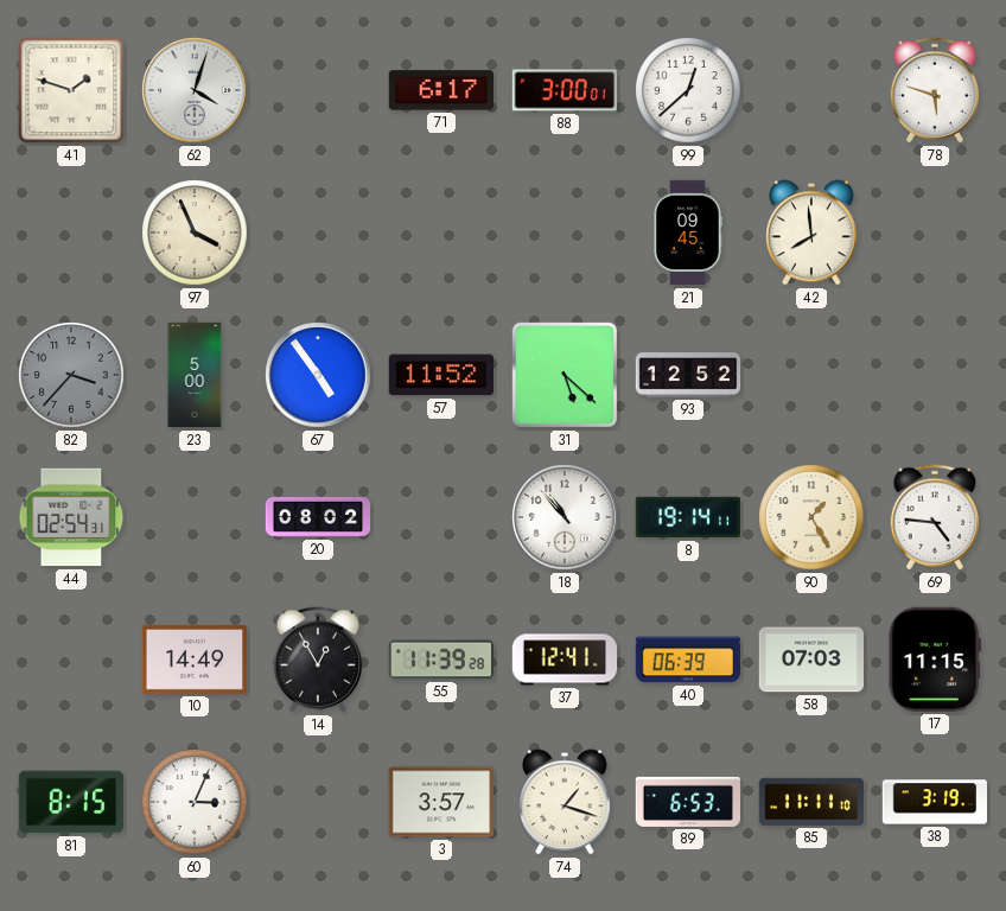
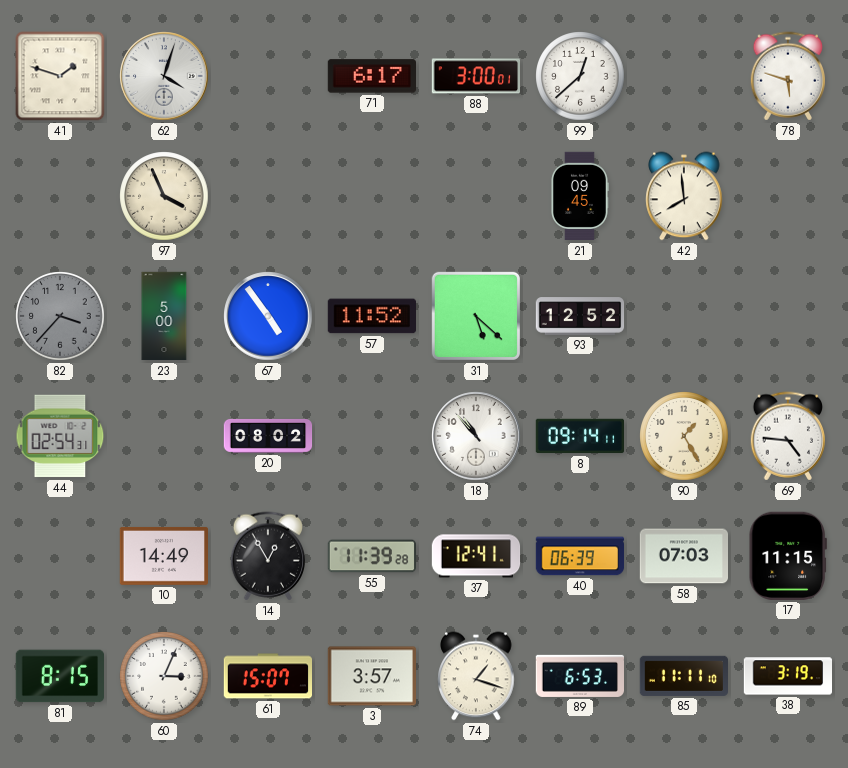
8: 19:14 -> 09:14
61: none -> 15:07
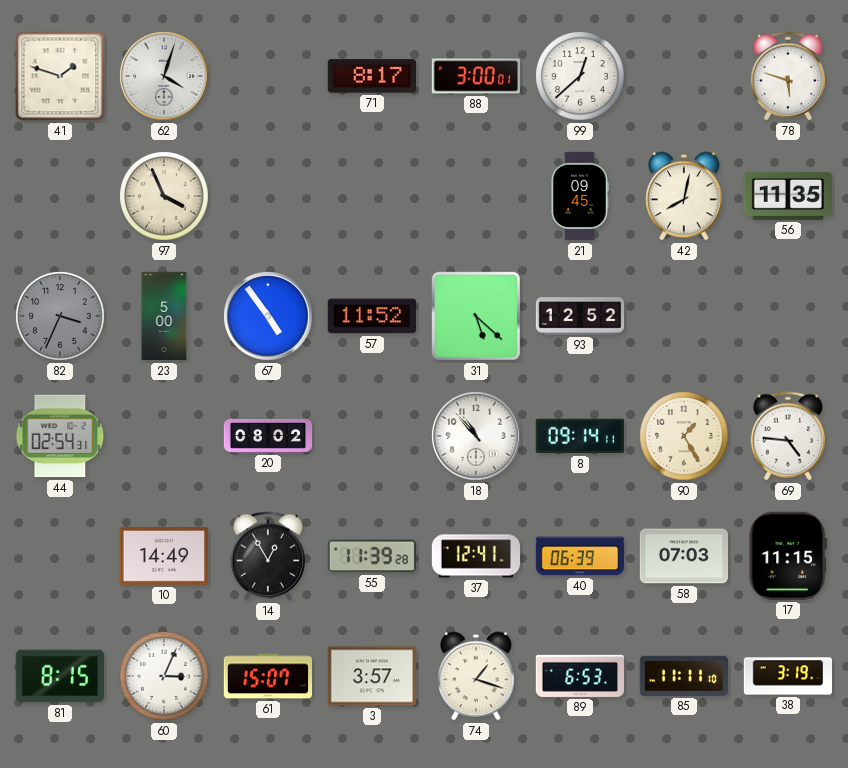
71: 6:17 -> 8:17
42: 7:59 -> 8:02
56: none -> 11:35
82: 3:37 -> 3:34
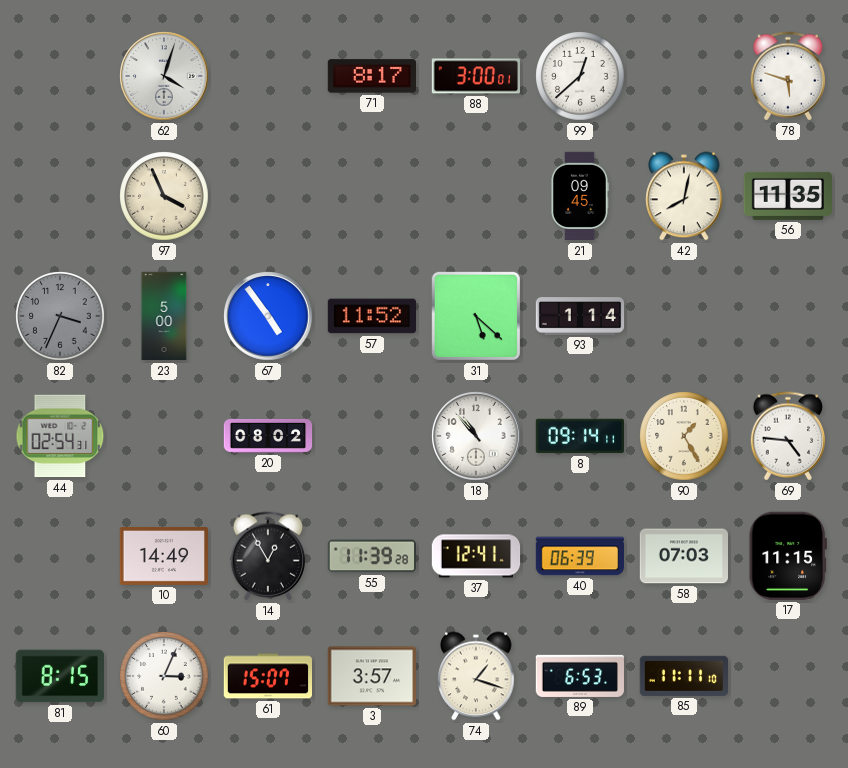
41: 1:48 -> none
93: 12:52 -> 1:14
38: 3:19 -> none
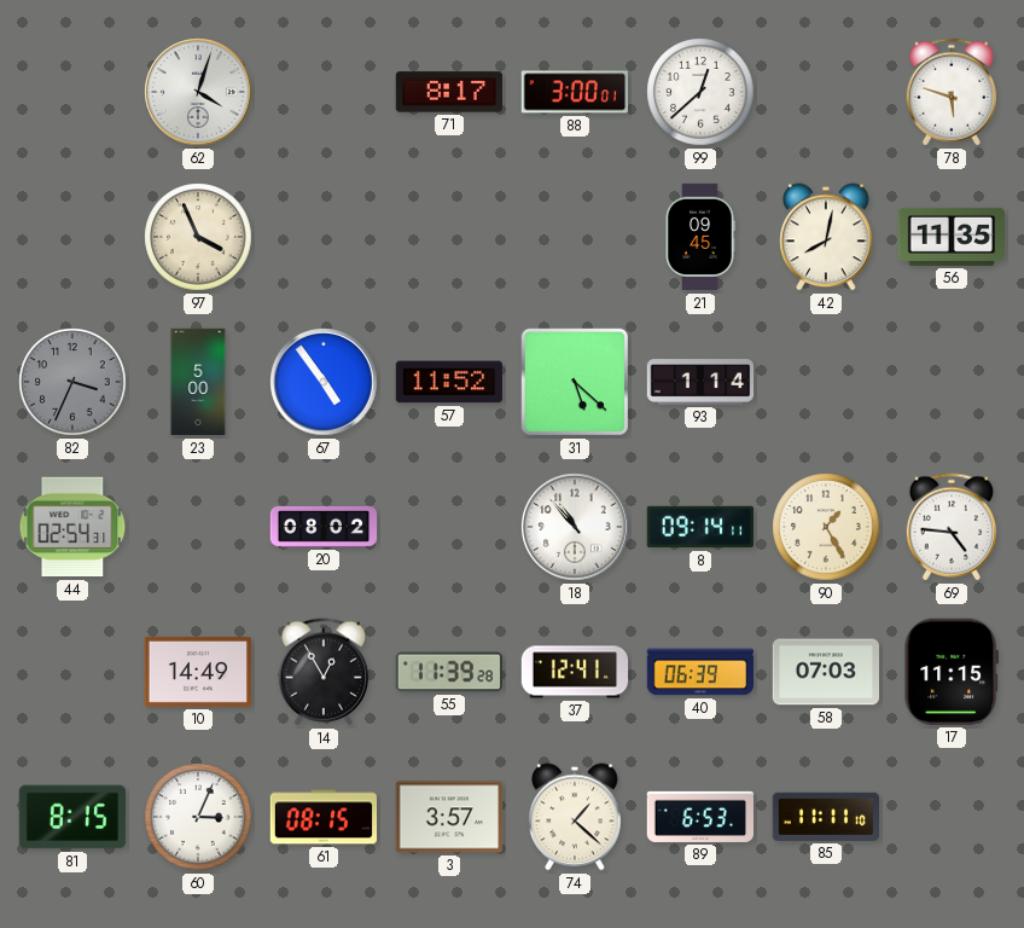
61: 15:07 -> 08:15
74: 1:18 -> 1:22
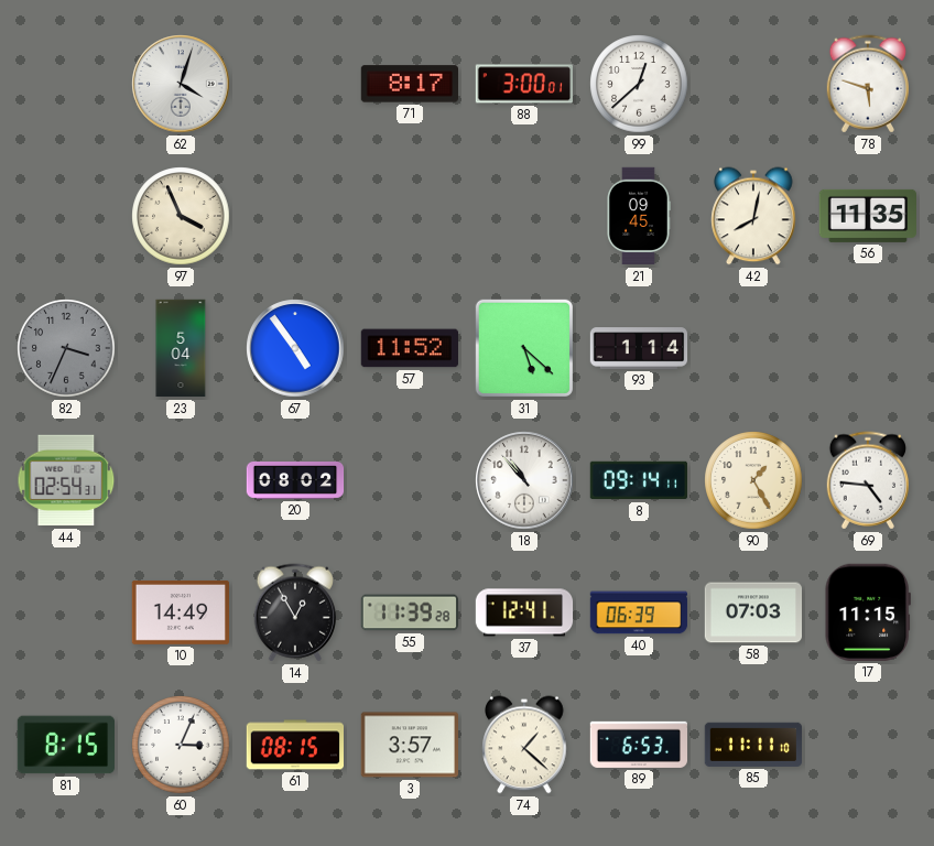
23: 5:00 -> 5:04
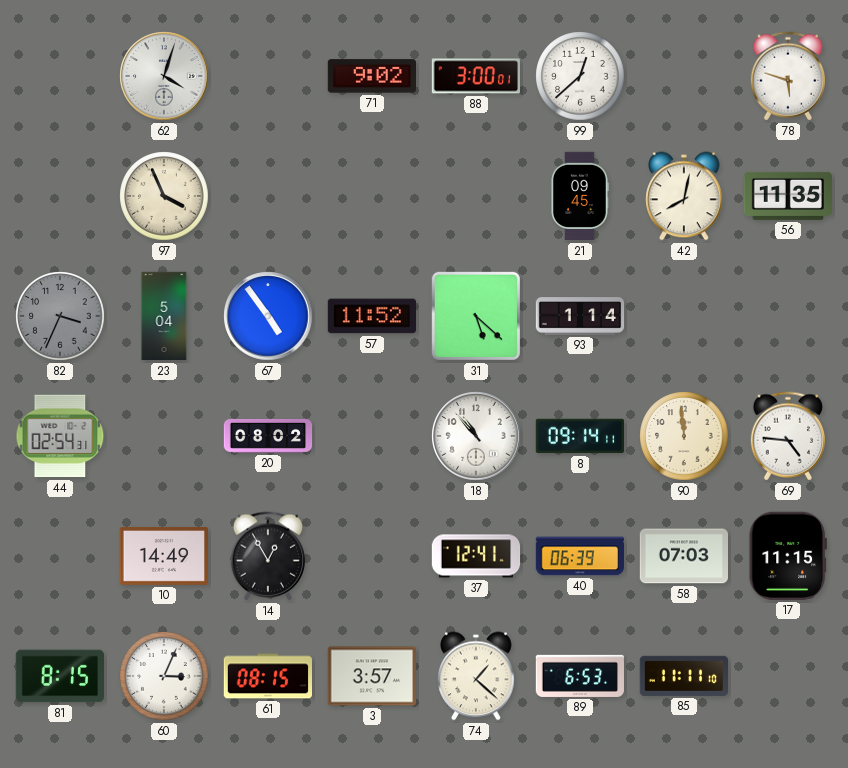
71: 8:17 -> 9:02
90: 1:25 -> 11:59
55: 11:39 -> none
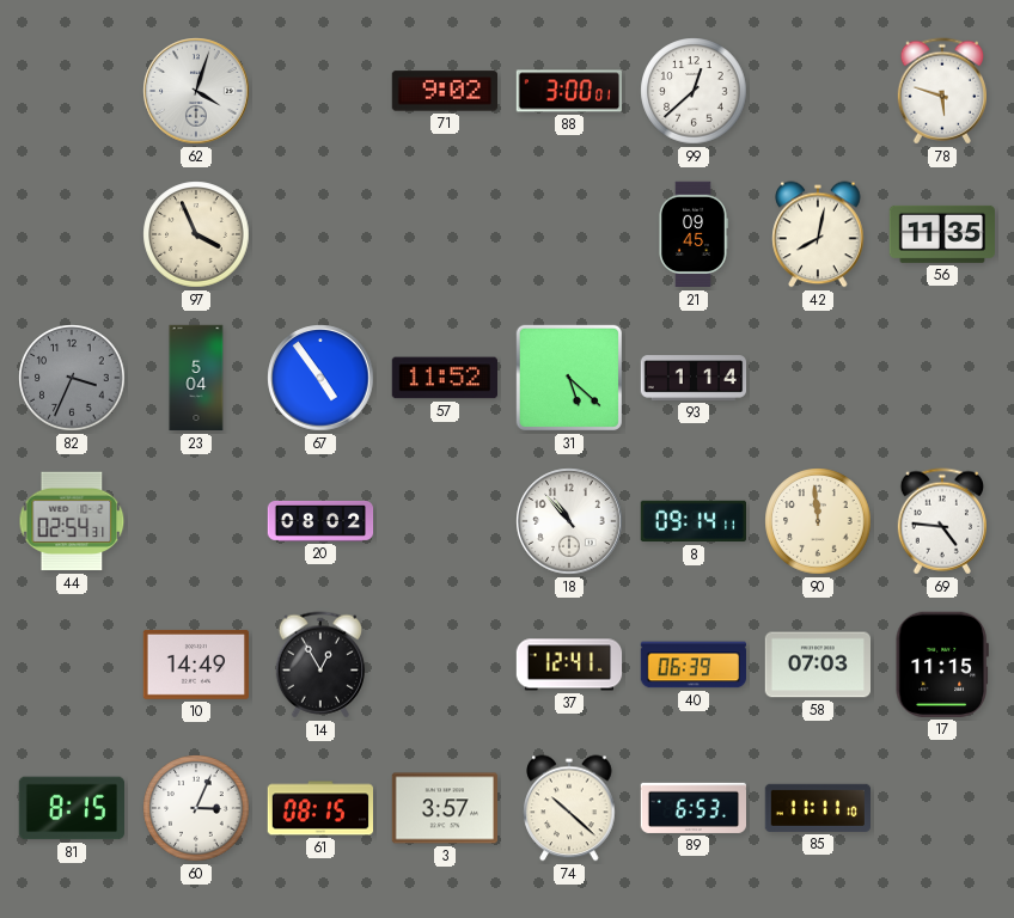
74: 1:22 -> 10:22
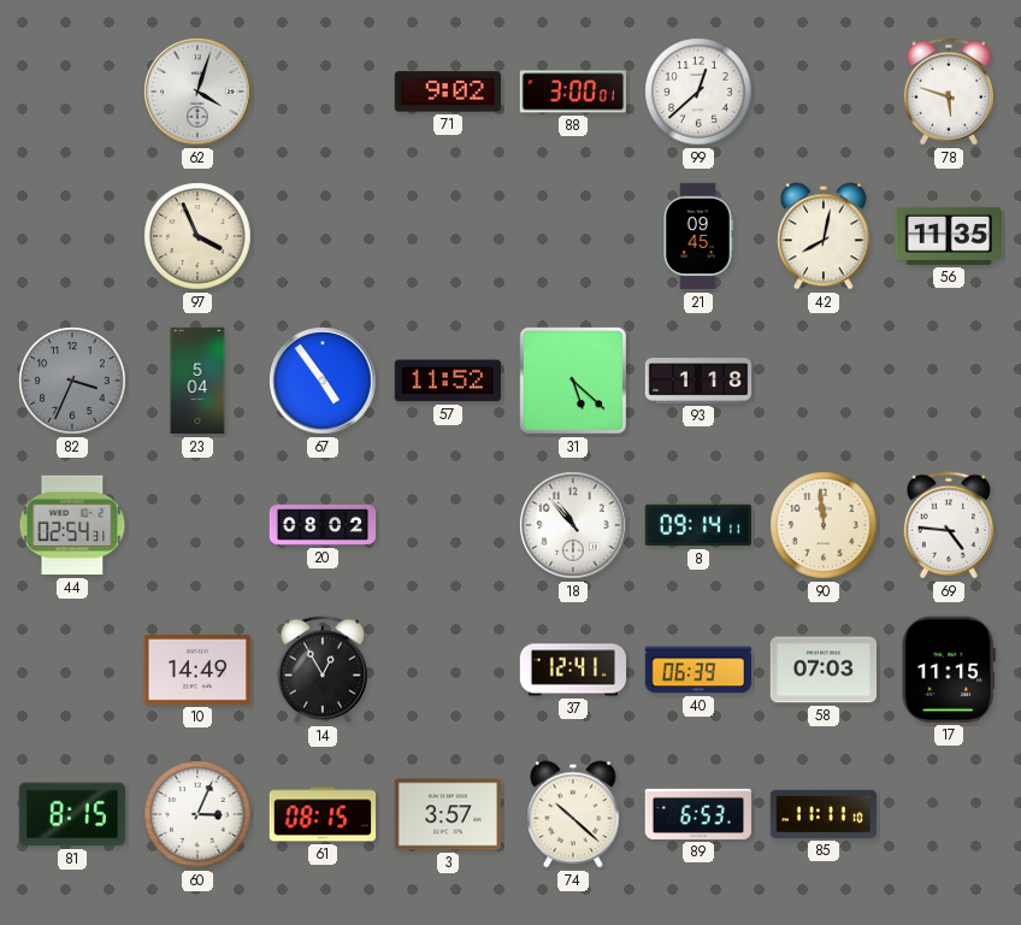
93: 1:14 -> 1:18
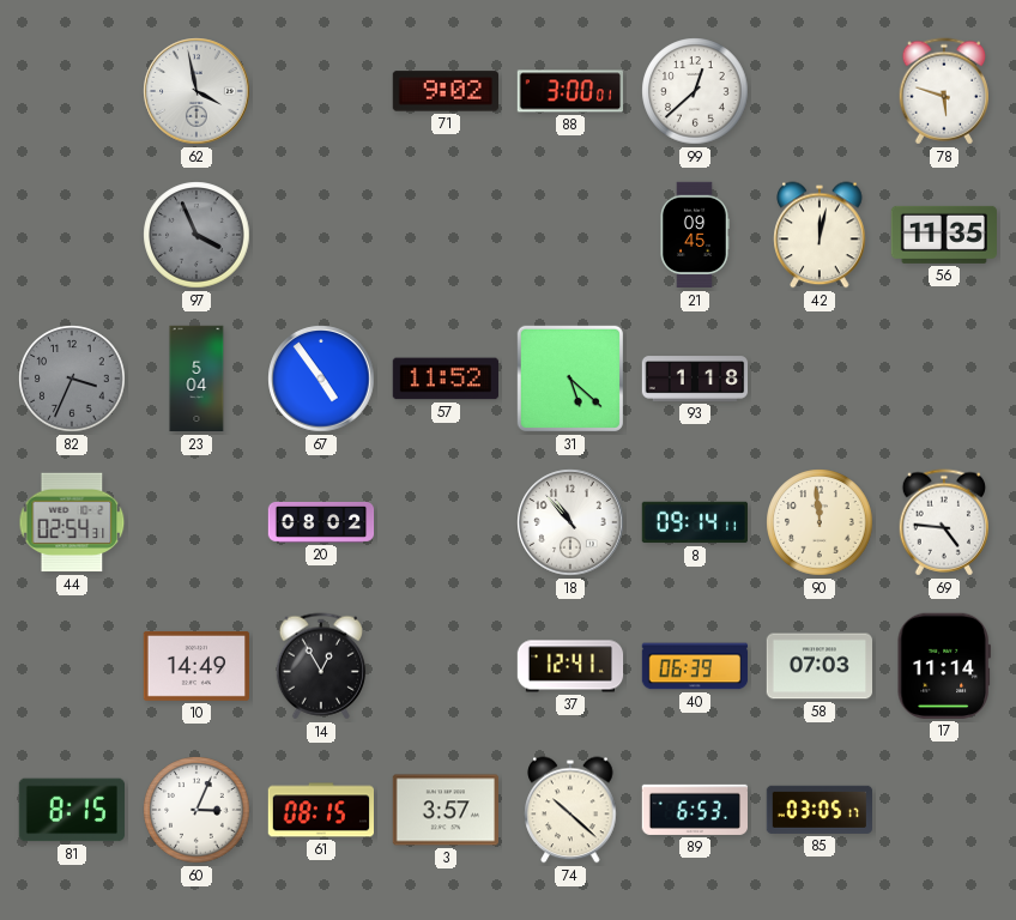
62: 4:03 -> 3:58
97 dial: cream -> grey
42: 8:02 -> 12:02
17: 11:15 -> 11:14
85: 11:11 -> 03:05
